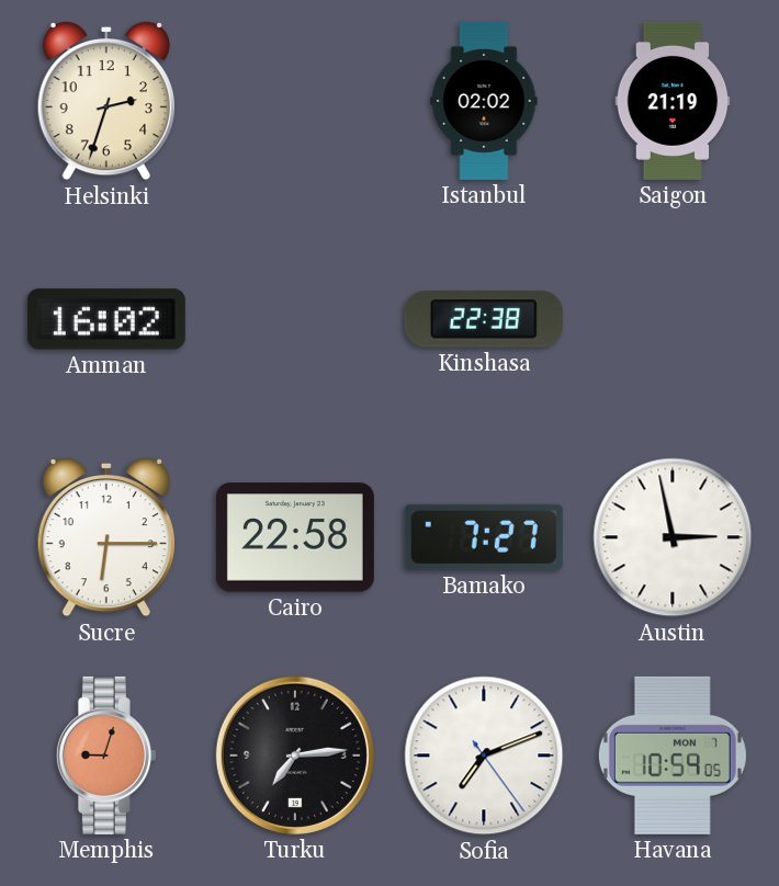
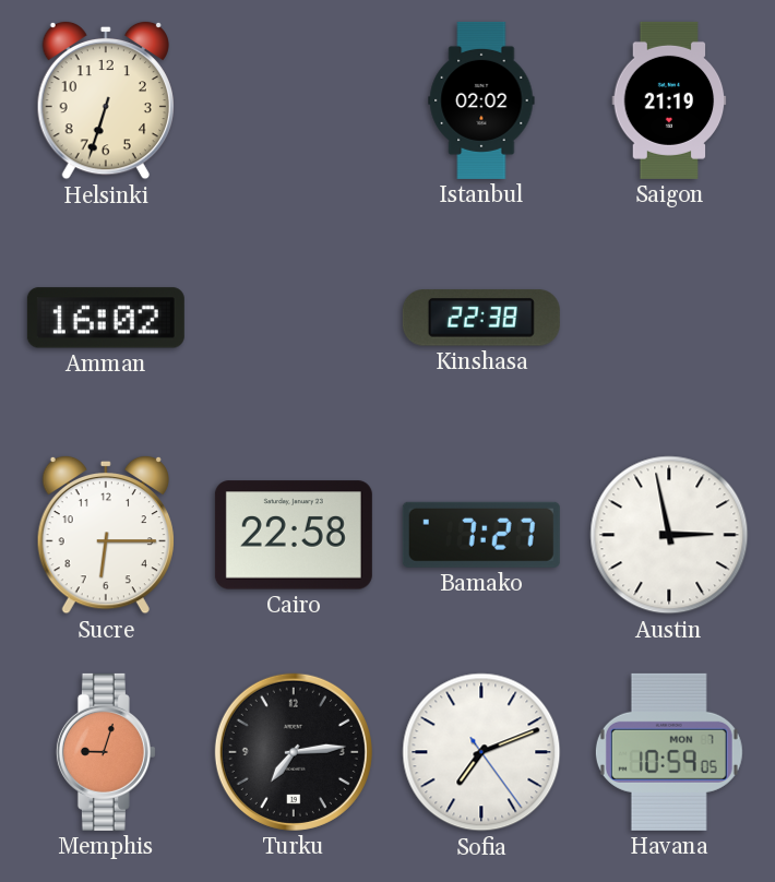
Helsinki: 2:33 -> 6:33
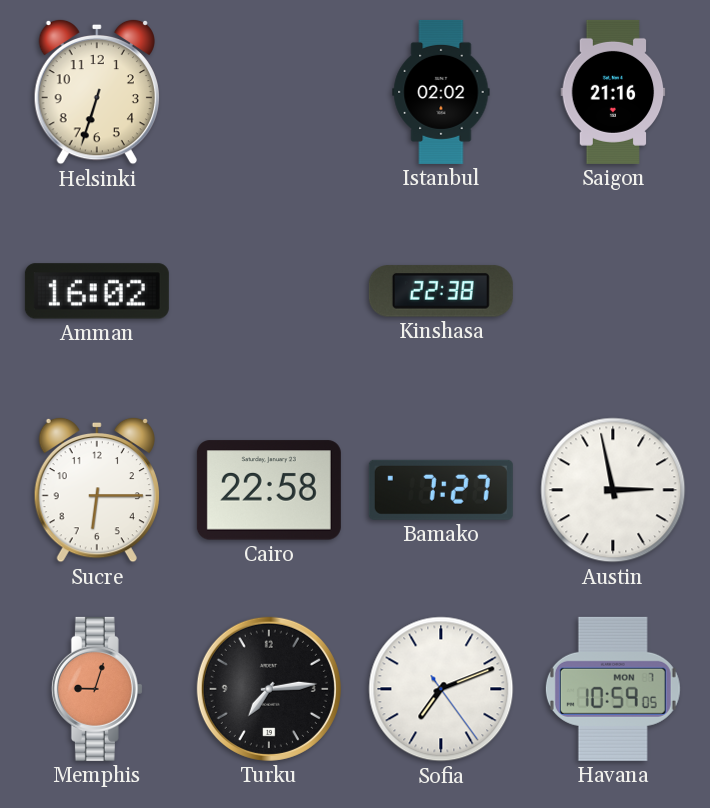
Saigon: 21:19 -> 21:16
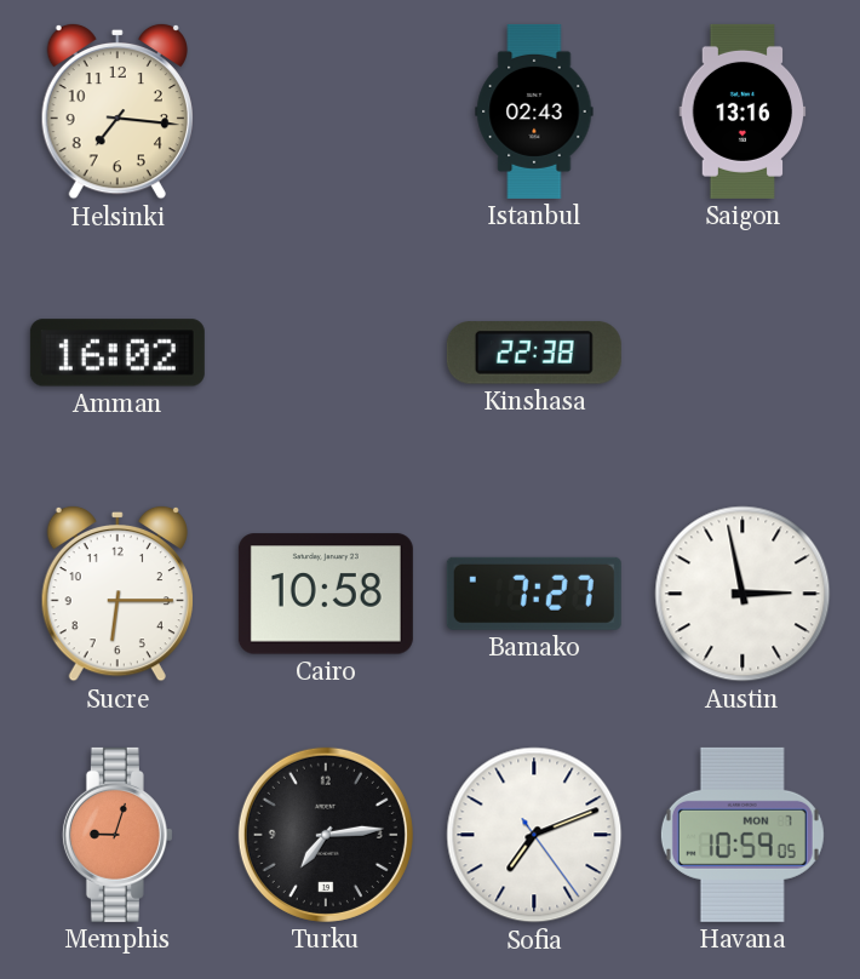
Helsinki: 6:33 -> 7:16
Istanbul: 02:02 -> 02:43
Saigon: 21:16 -> 13:16
Cairo: 22:58 -> 10:58
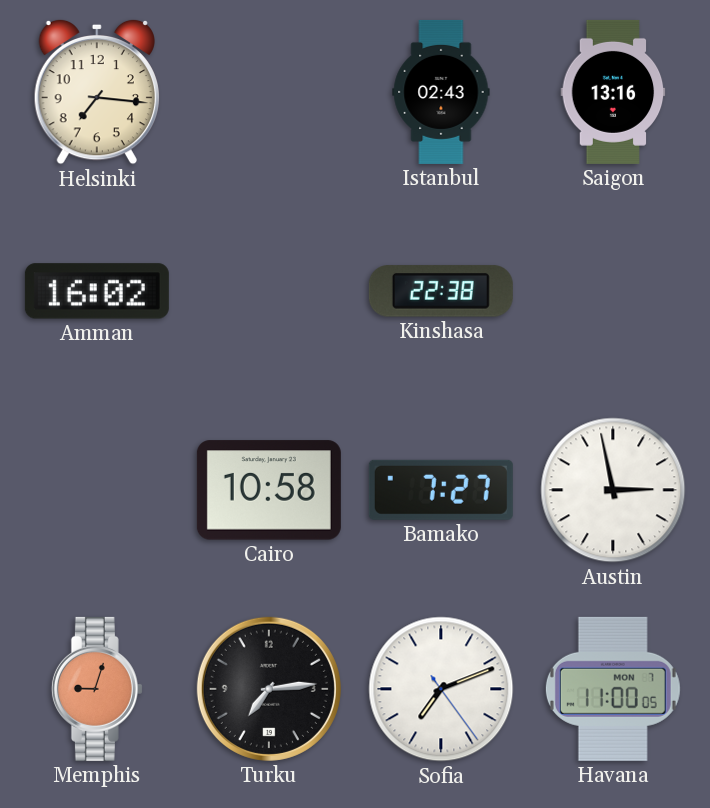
Sucre: 6:15 -> none
Havana: 10:59 -> 11:00
